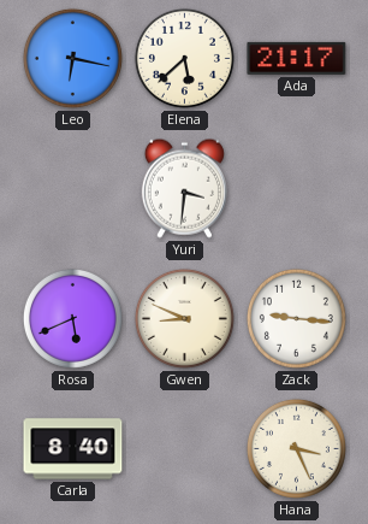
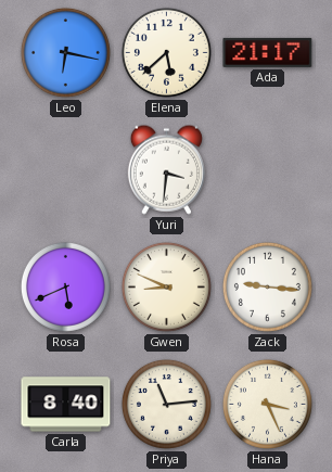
Priya: none -> 11:14
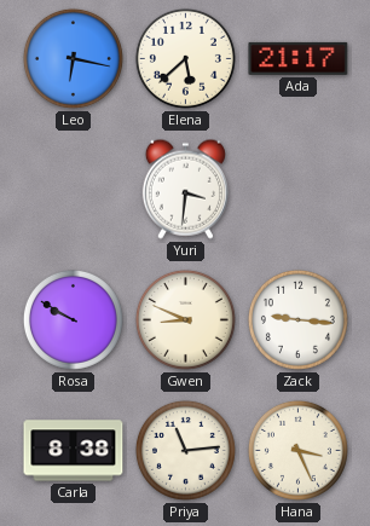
Rosa: 5:41 -> 9:50
Carla: 8:40 -> 8:38
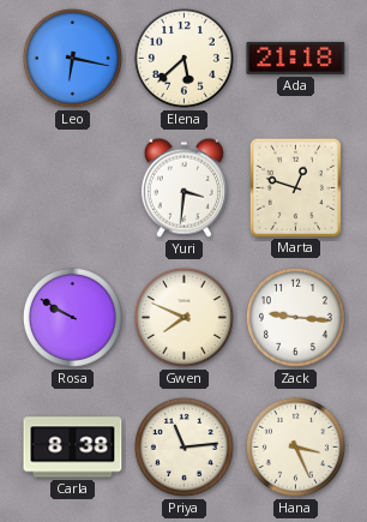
Ada: 21:17 -> 21:18
Marta: none -> 12:48
Gwen: 8:49 -> 7:49
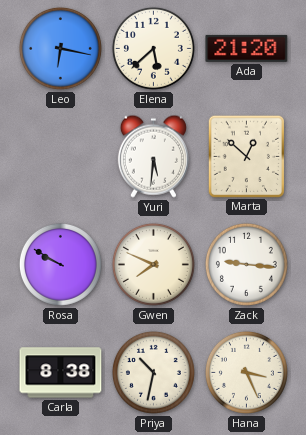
Ada: 21:18 -> 21:20
Yuri: 3:31 -> 5:31
Marta: 12:48 -> 12:52
Priya: 11:14 -> 10:32
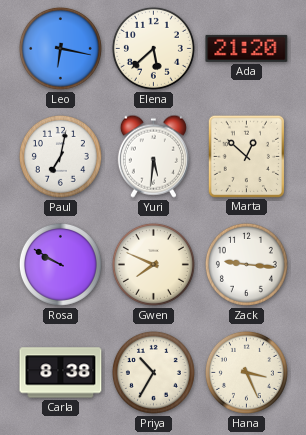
Paul: none -> 7:02
Priya: 10:32 -> 10:35
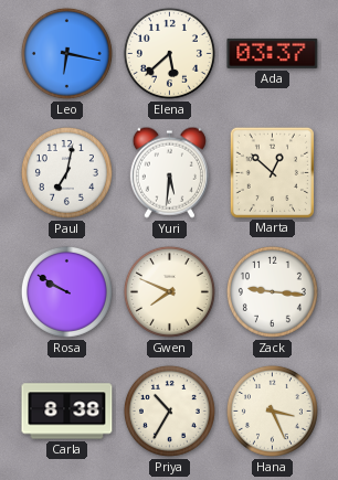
Ada: 21:20 -> 03:37
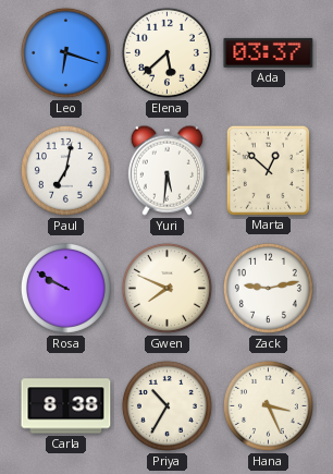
Leo: 6:17 -> 6:18
Zack: 9:16 -> 9:13
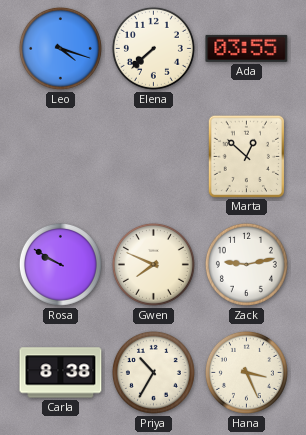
Leo: 6:18 -> 4:18
Elena: 5:38 -> 7:38
Ada: 03:37 -> 03:55
Paul: 7:02 -> none
Yuri: 5:31 -> none
